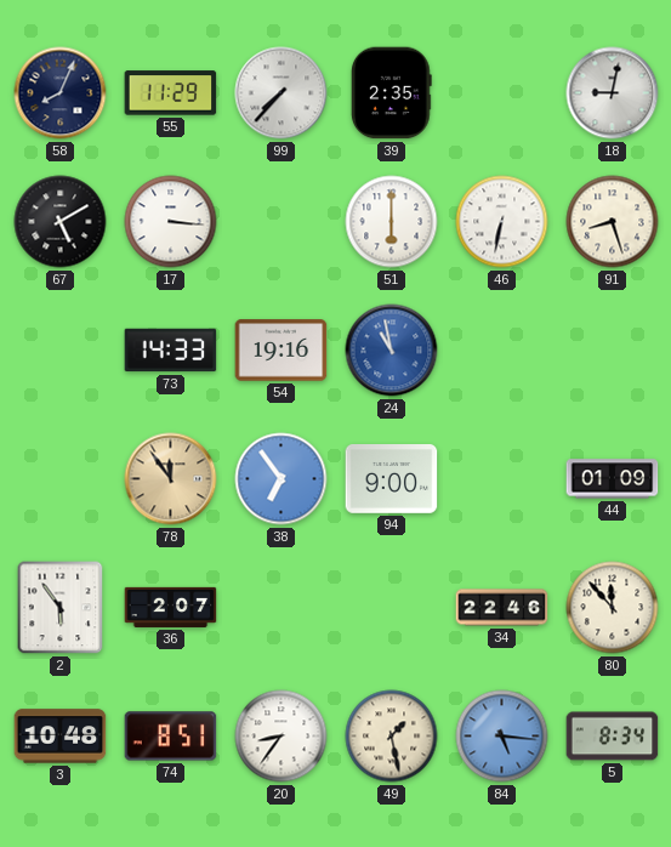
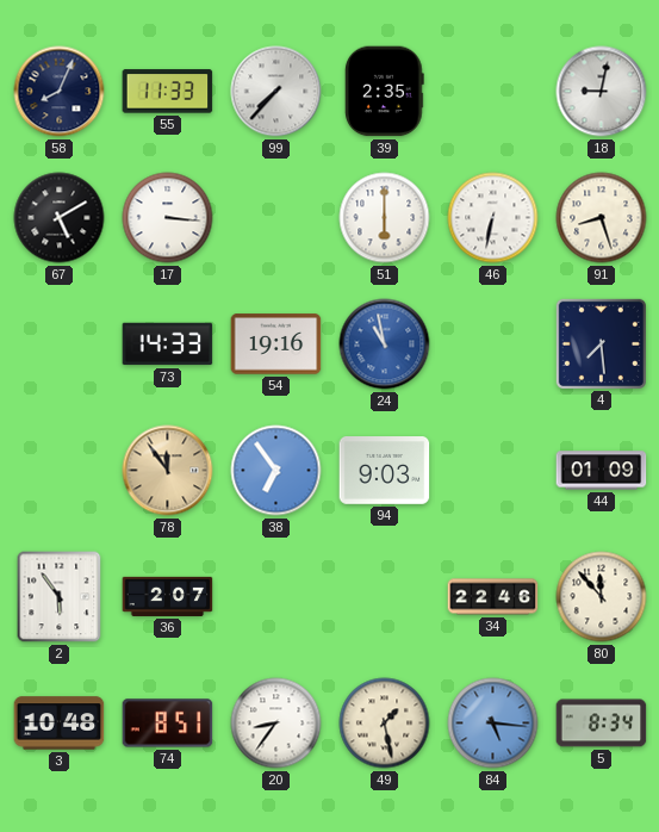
55: 11:29 -> 11:33
4: none -> 7:29
94: 9:00 -> 9:03
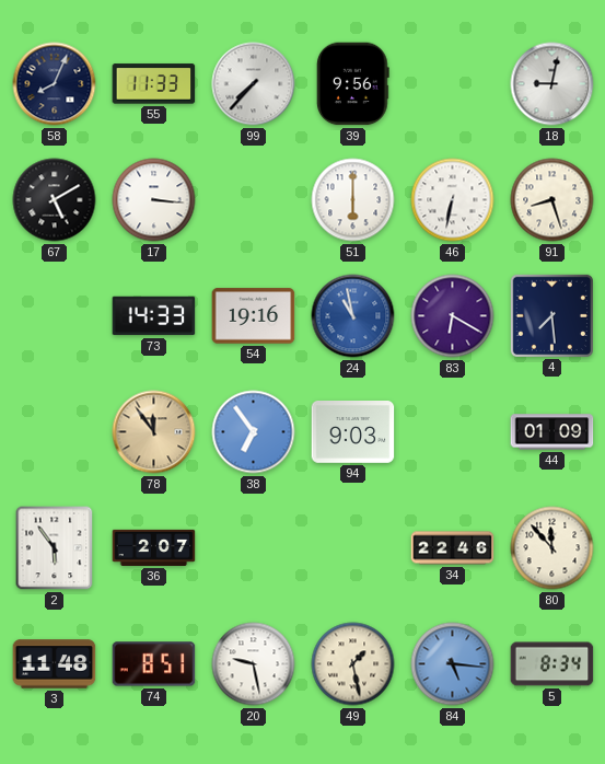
39: 2:35 -> 9:56
83: none -> 6:20
3: 10:48 -> 11:48
20: 8:36 -> 9:28
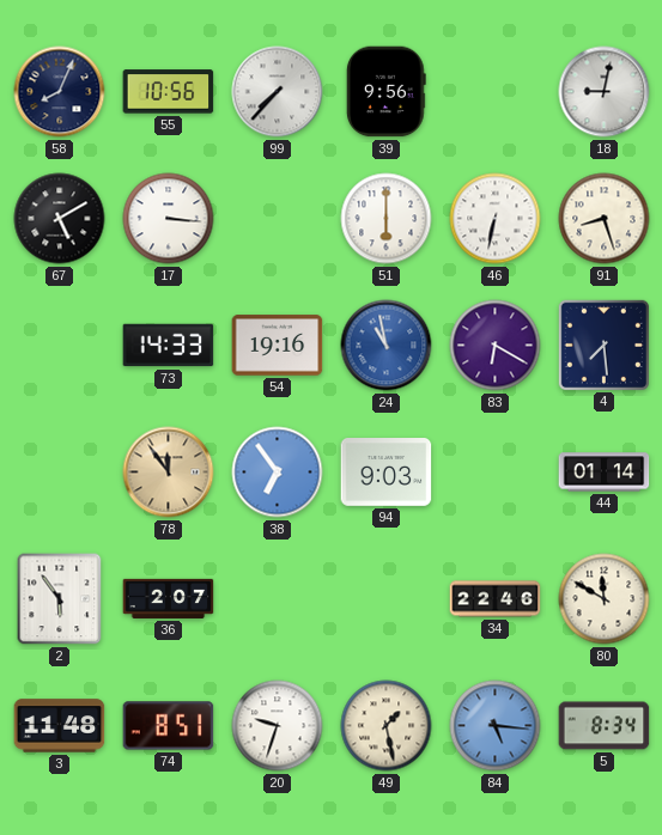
55: 11:33 -> 10:56
44: 01:09 -> 01:14
80: 11:53 -> 11:50
20: 9:28 -> 9:33
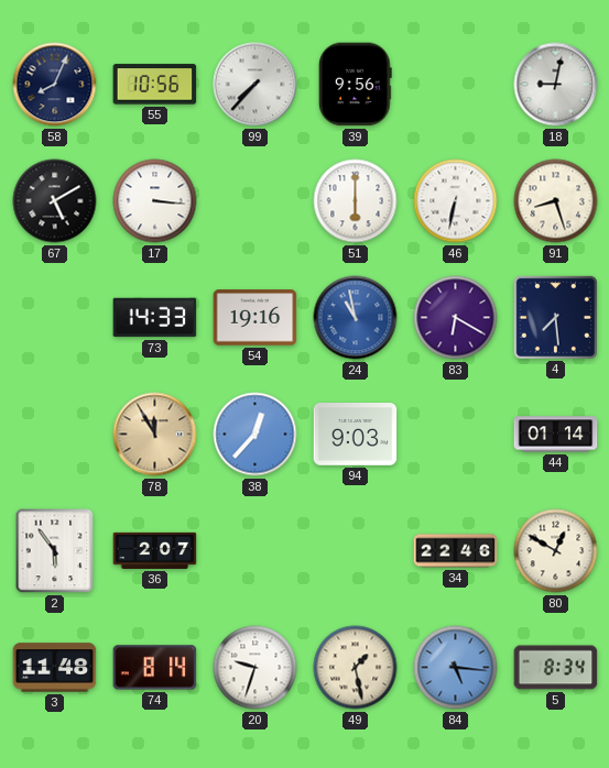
78: 11:54 -> 11:55
38: 6:54 -> 12:37
80: 11:50 -> 12:50
74: 8:51 -> 8:14
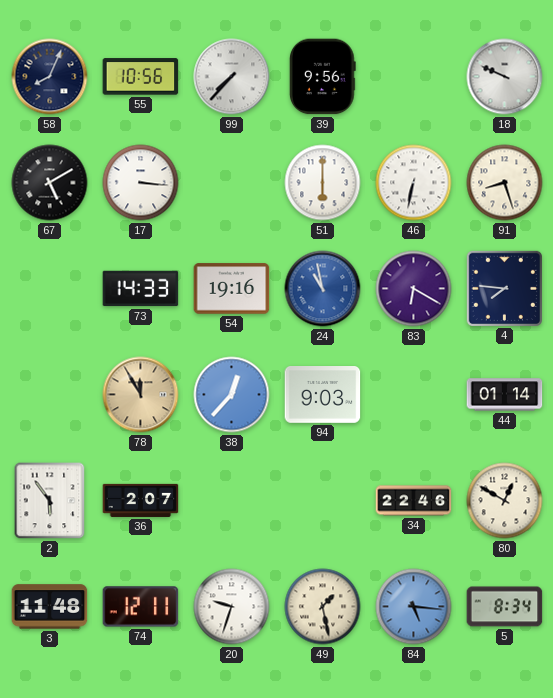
18: 9:02 -> 9:49
4: 7:29 -> 7:46
74: 8:14 -> 12:11
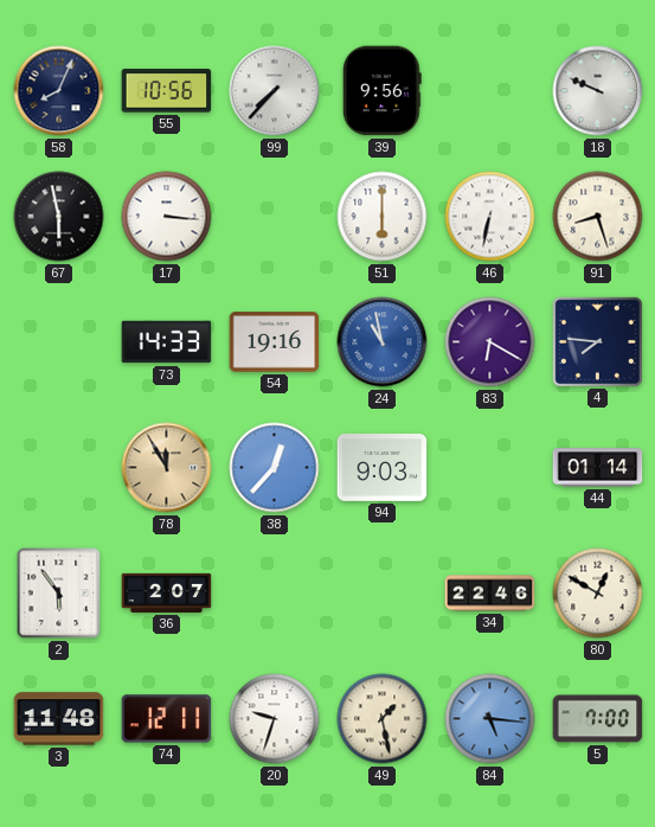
67: 5:10 -> 5:58
5: 8:34 -> 7:00
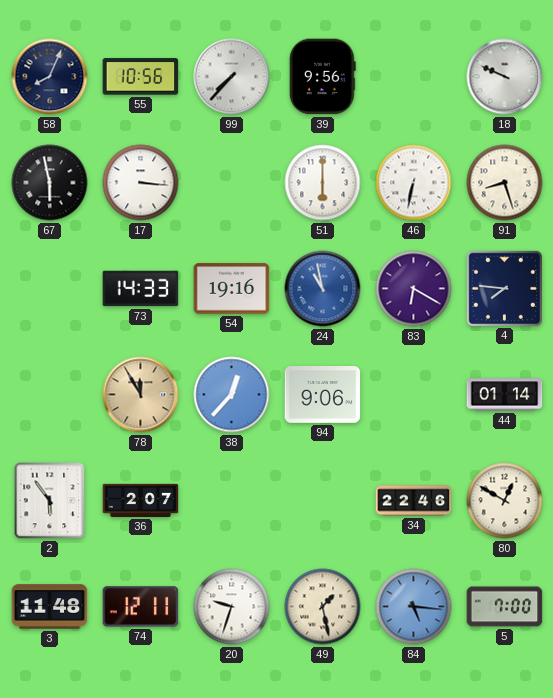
94: 9:03 -> 9:06
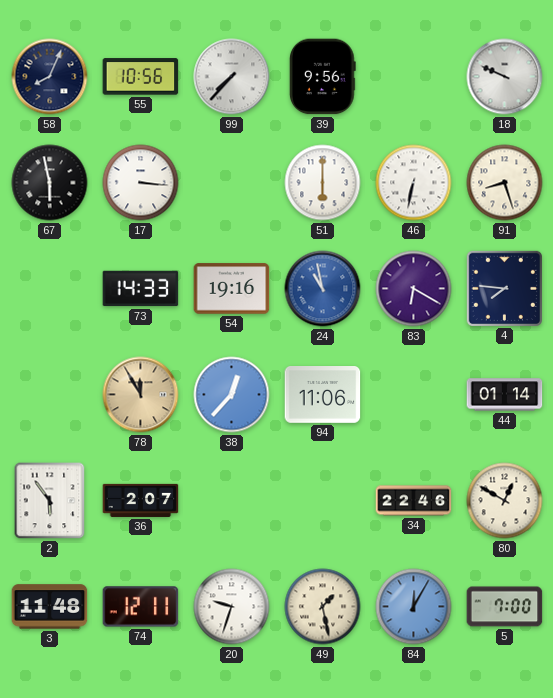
94: 9:06 -> 11:06
84: 5:16 -> 12:05
